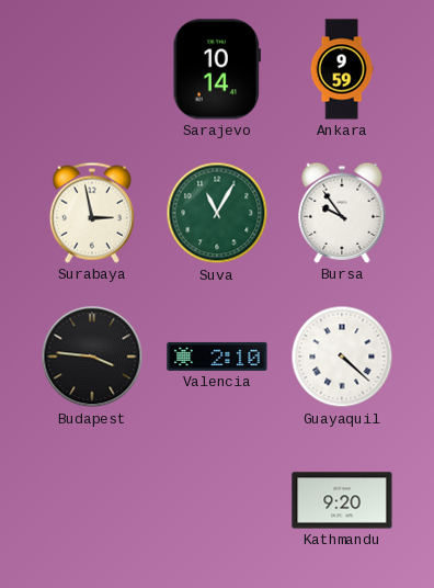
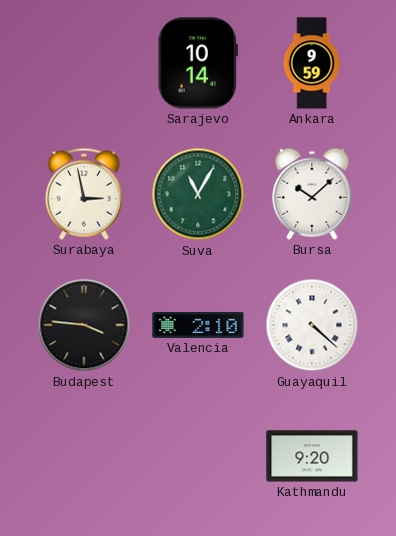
Bursa: 9:54 -> 10:08
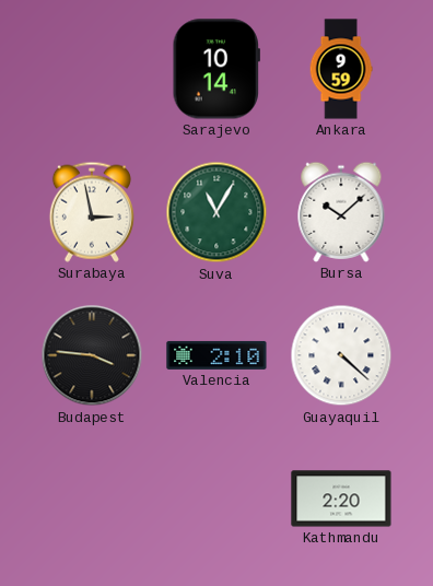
Kathmandu: 9:20 -> 2:20
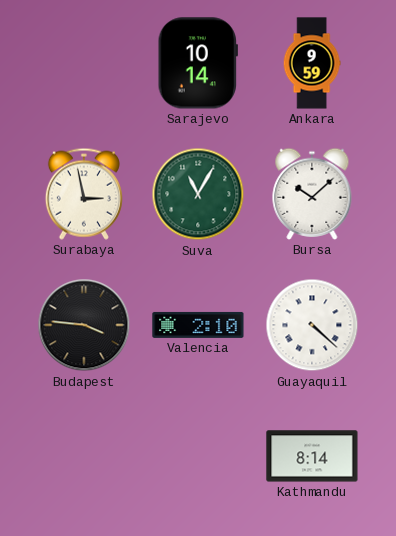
Kathmandu: 2:20 -> 8:14
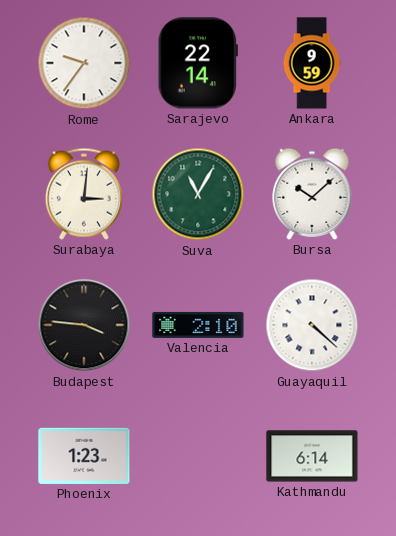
Rome: none -> 9:36
Sarajevo: 10:14 -> 22:14
Surabaya: 2:58 -> 3:01
Phoenix: none -> 1:23
Kathmandu: 8:14 -> 6:14
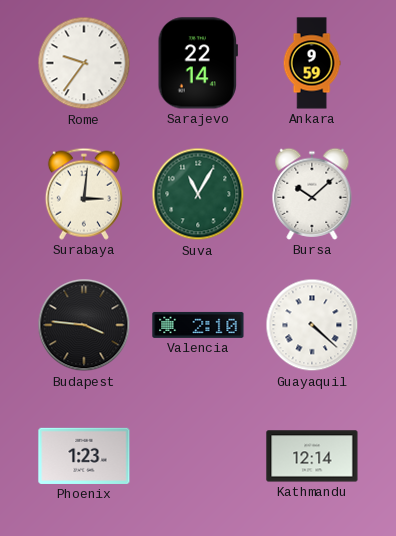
Kathmandu: 6:14 -> 12:14
